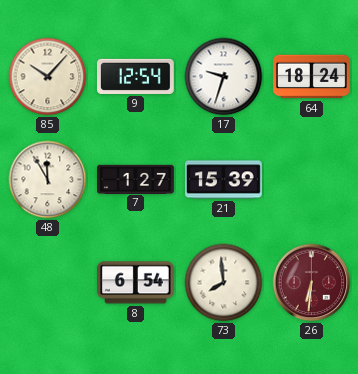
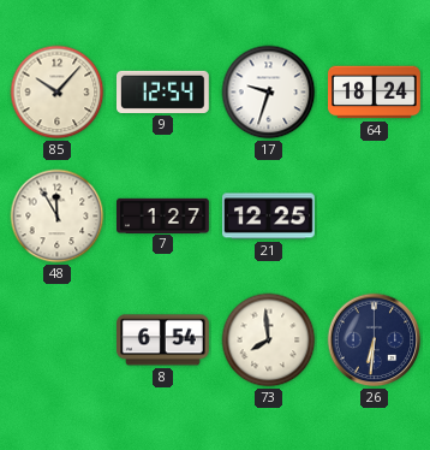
21: 15:39 -> 12:25
26 dial: burgundy -> navy
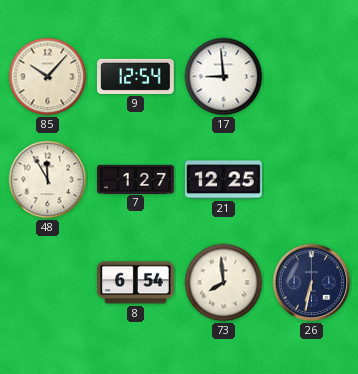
17: 9:33 -> 8:59
64: 18:24 -> none
26: 6:31 -> 6:32
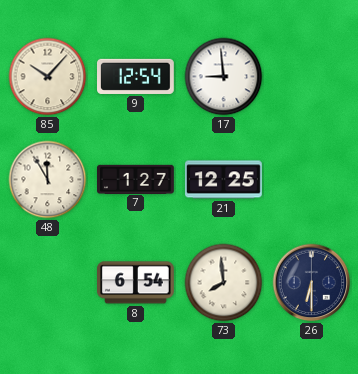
26: 6:32 -> 6:30
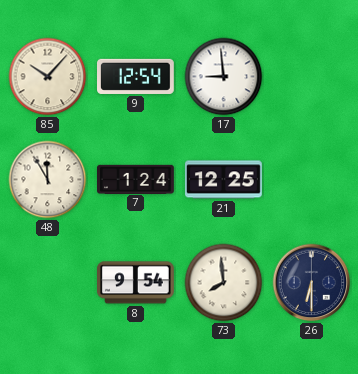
7: 1:27 -> 1:24
8: 6:54 -> 9:54
